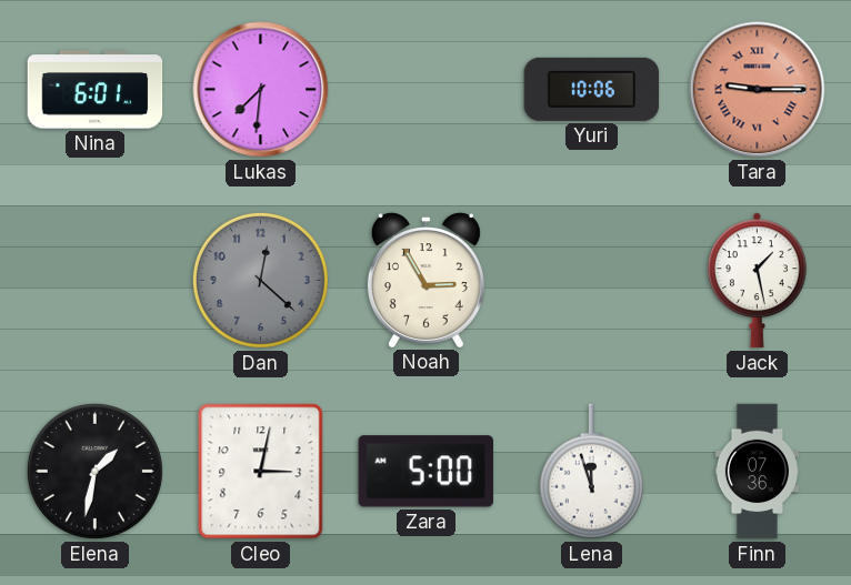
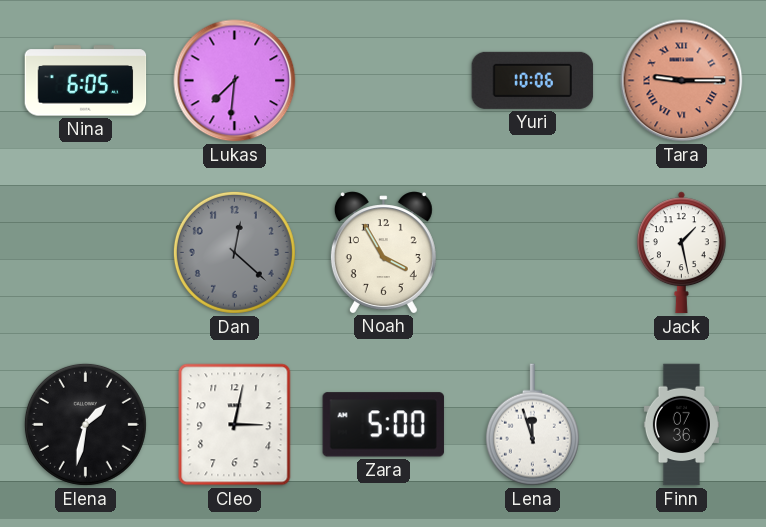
Nina: 6:01 -> 6:05
Noah: 2:55 -> 3:55
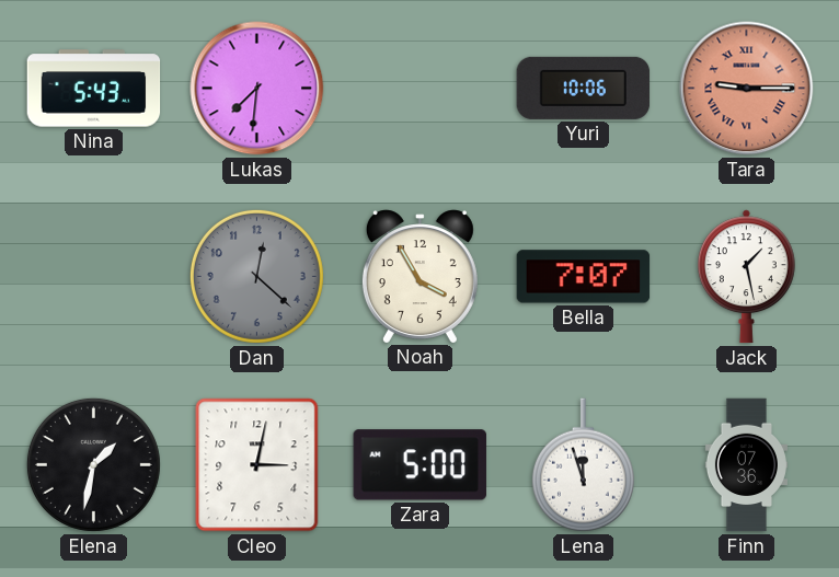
Nina: 6:05 -> 5:43
Bella: none -> 7:07
